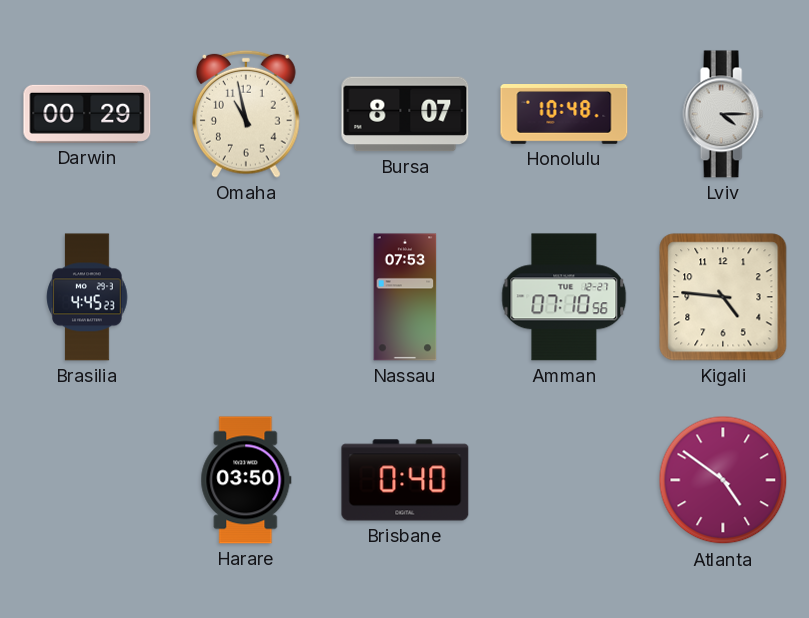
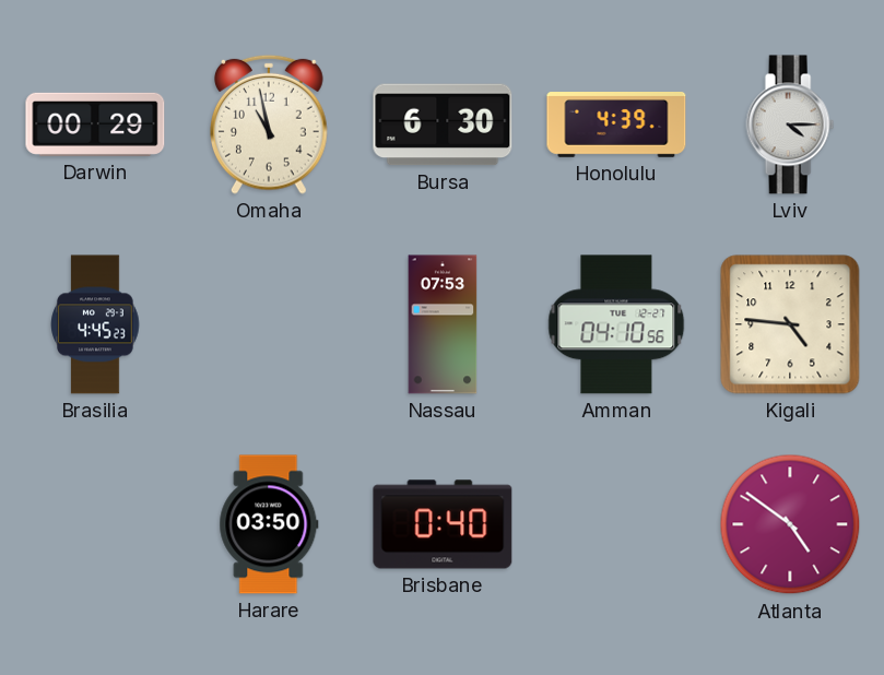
Bursa: 8:07 -> 6:30
Honolulu: 10:48 -> 4:39
Amman: 07:10 -> 04:10
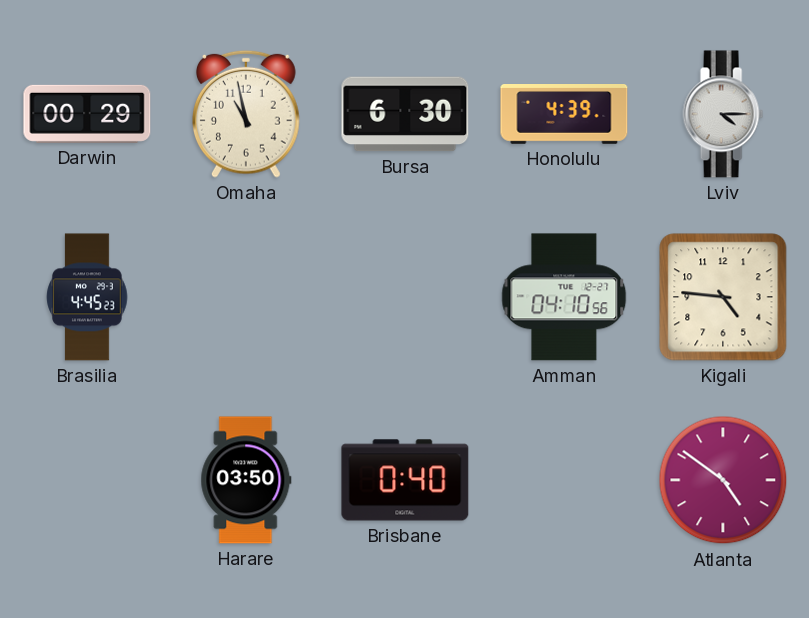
Nassau: 07:53 -> none
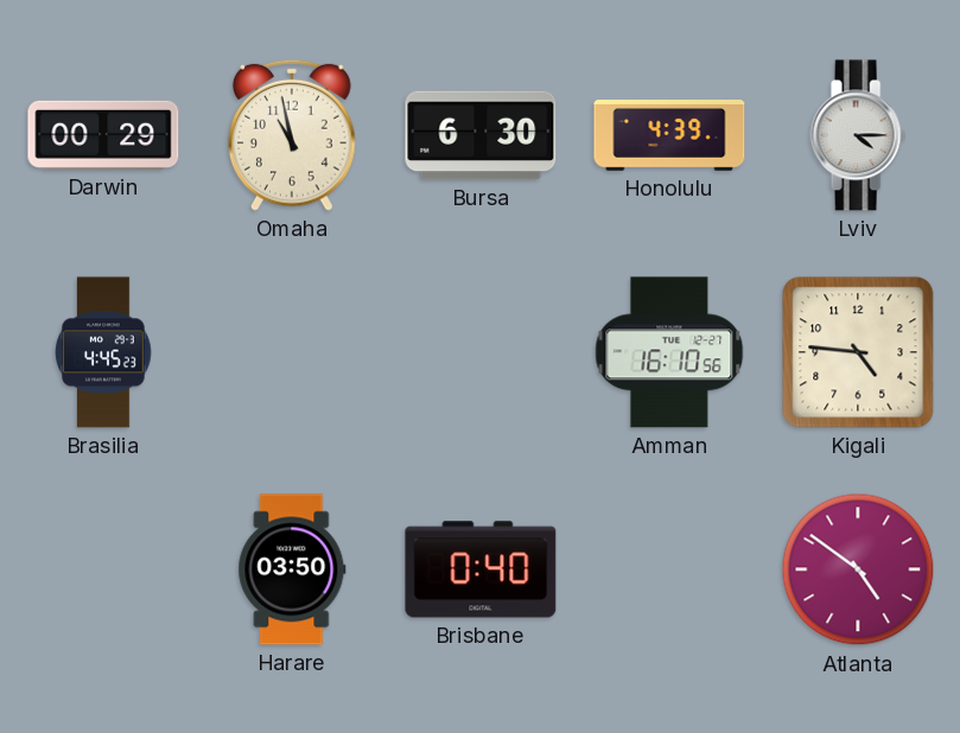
Amman: 04:10 -> 16:10
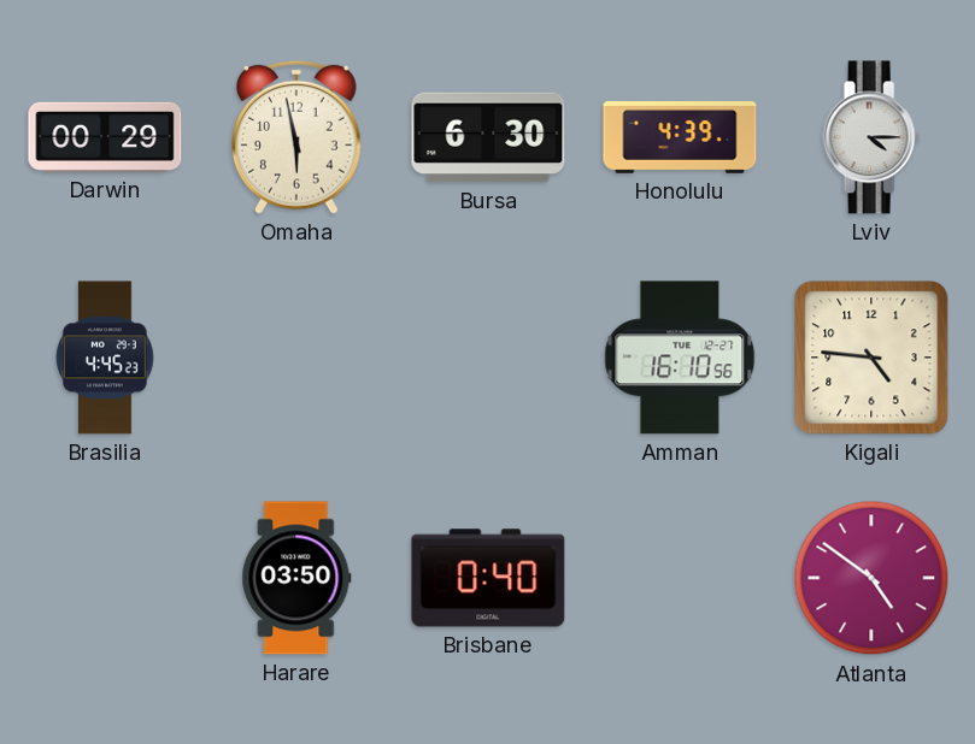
Omaha: 10:58 -> 5:58
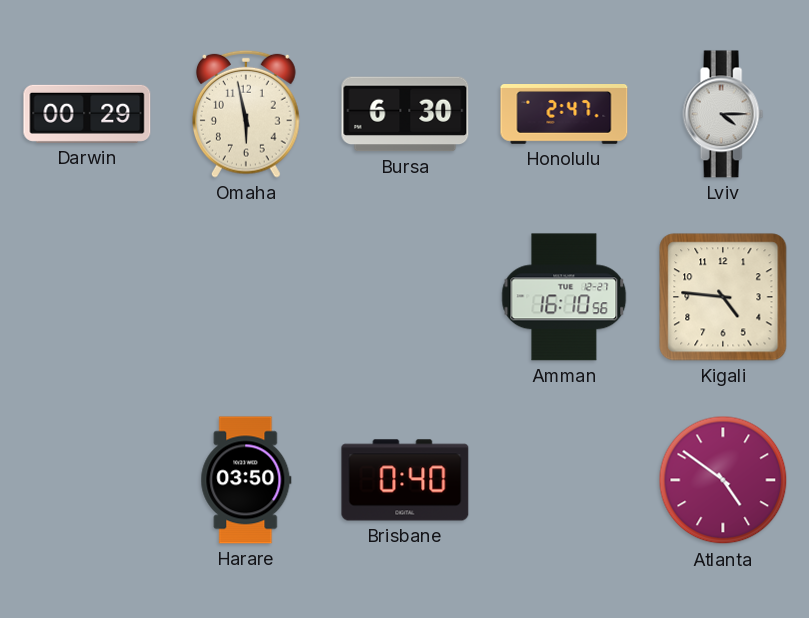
Honolulu: 4:39 -> 2:47
Brasilia: 4:45 -> none
